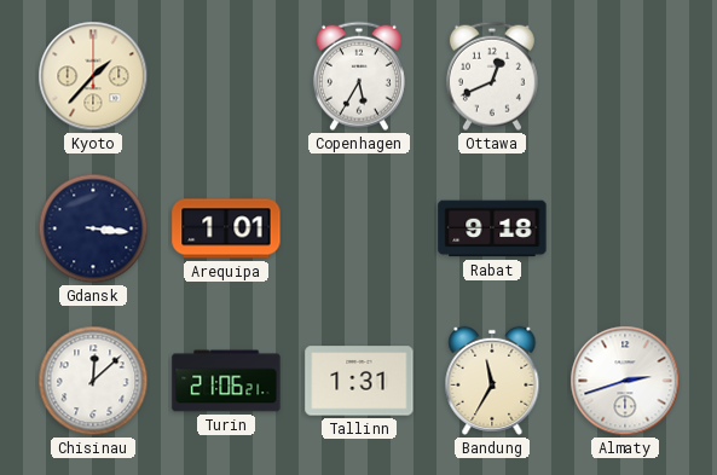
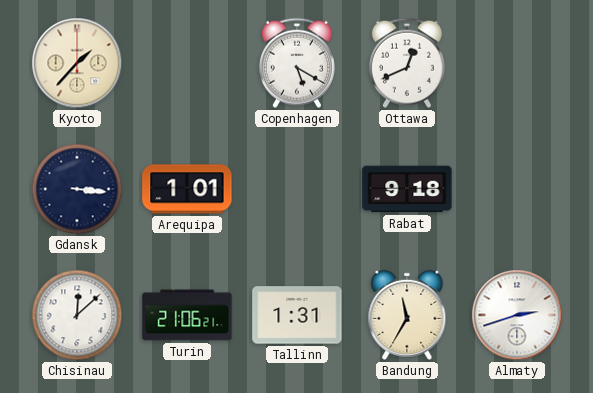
Copenhagen: 5:35 -> 5:20
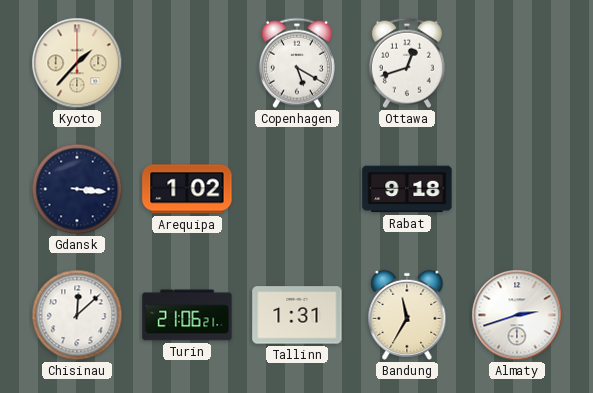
Ottawa: 12:41 -> 12:42
Arequipa: 1:01 -> 1:02
